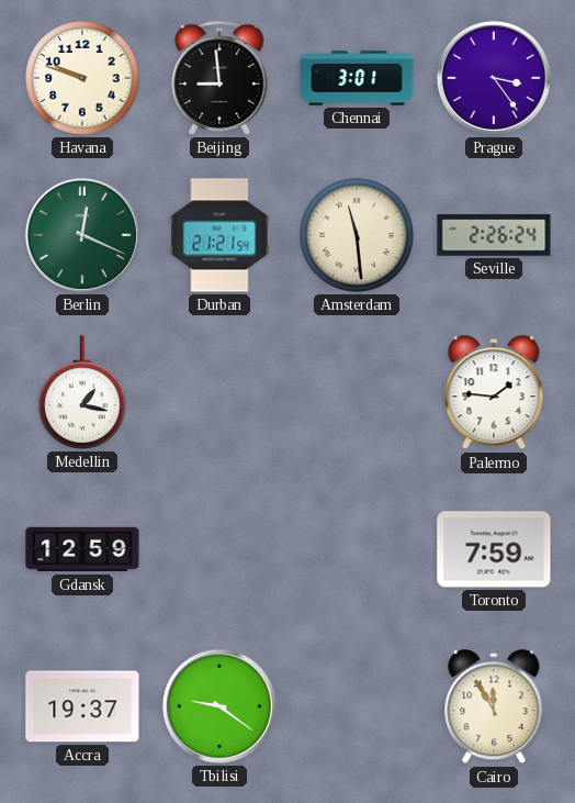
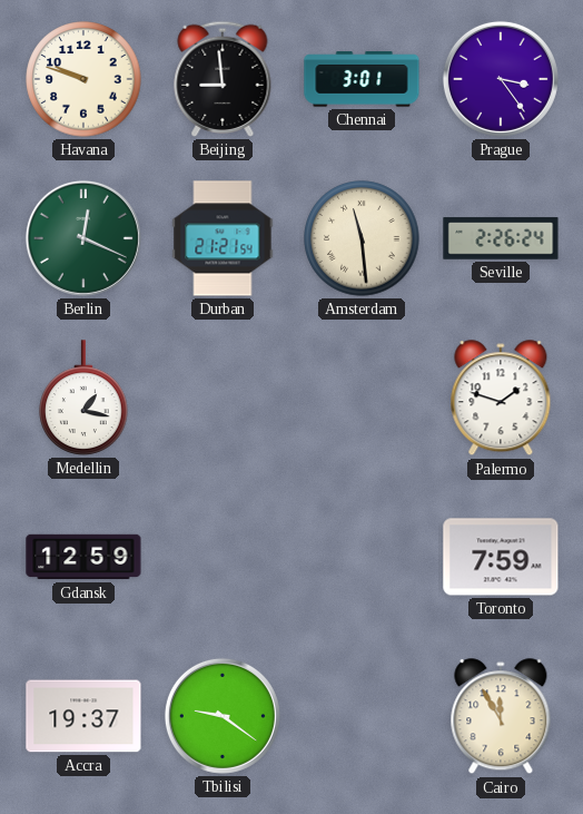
Palermo: 1:46 -> 1:48
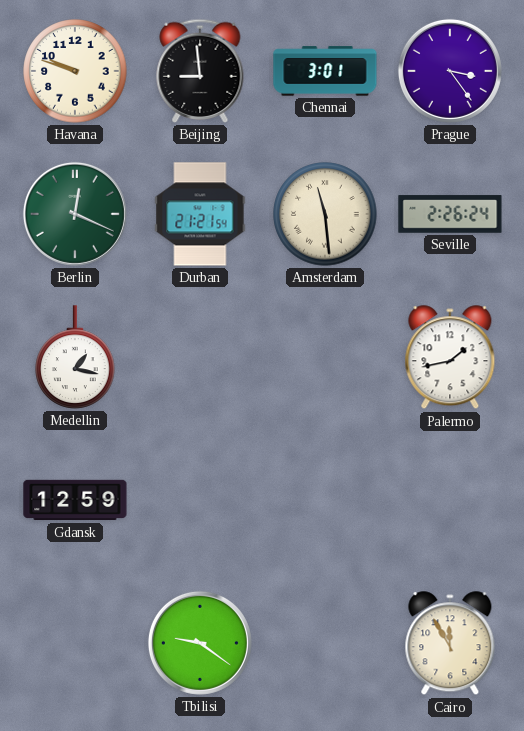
Palermo: 1:48 -> 1:43
Toronto: 7:59 -> none
Accra: 19:37 -> none
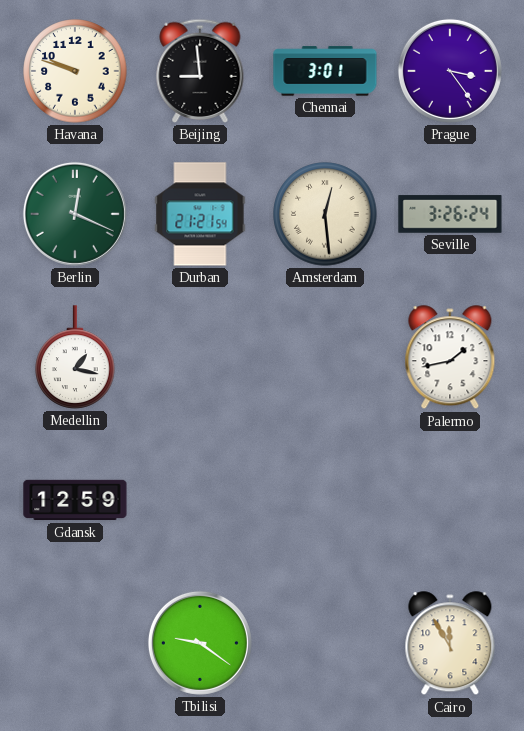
Amsterdam: 11:29 -> 12:29
Seville: 2:26 -> 3:26
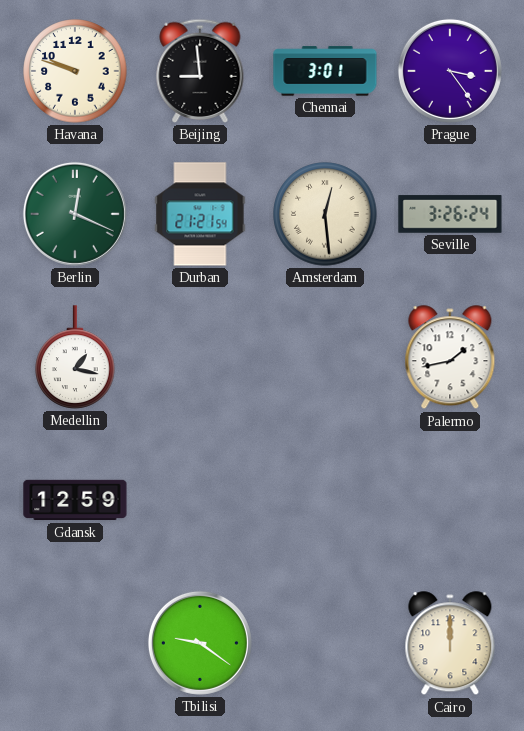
Cairo: 11:55 -> 12:00
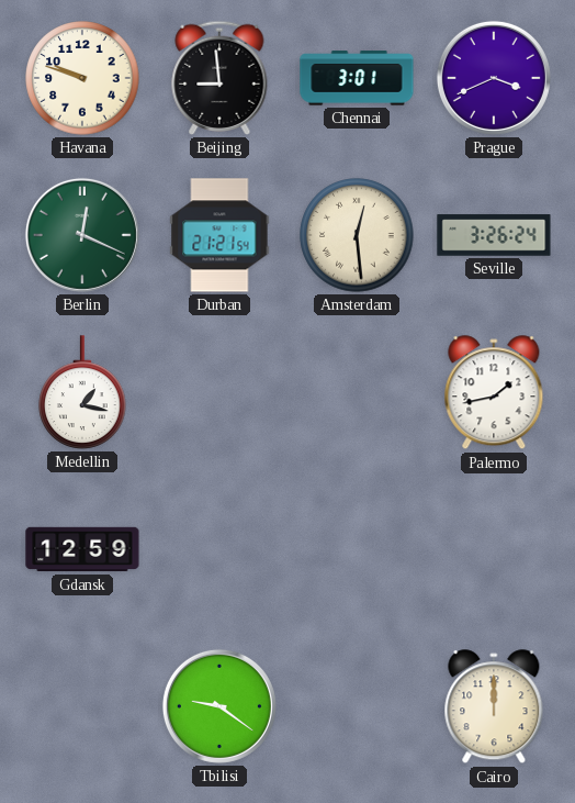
Prague: 3:24 -> 3:41
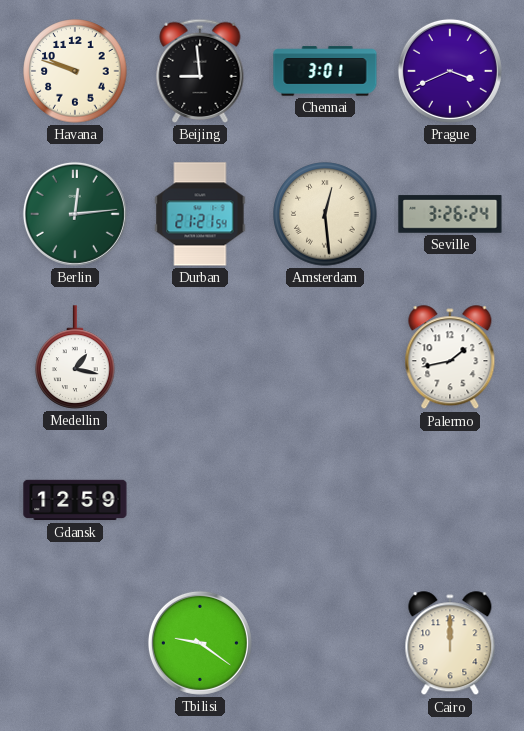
Berlin: 12:19 -> 12:14
